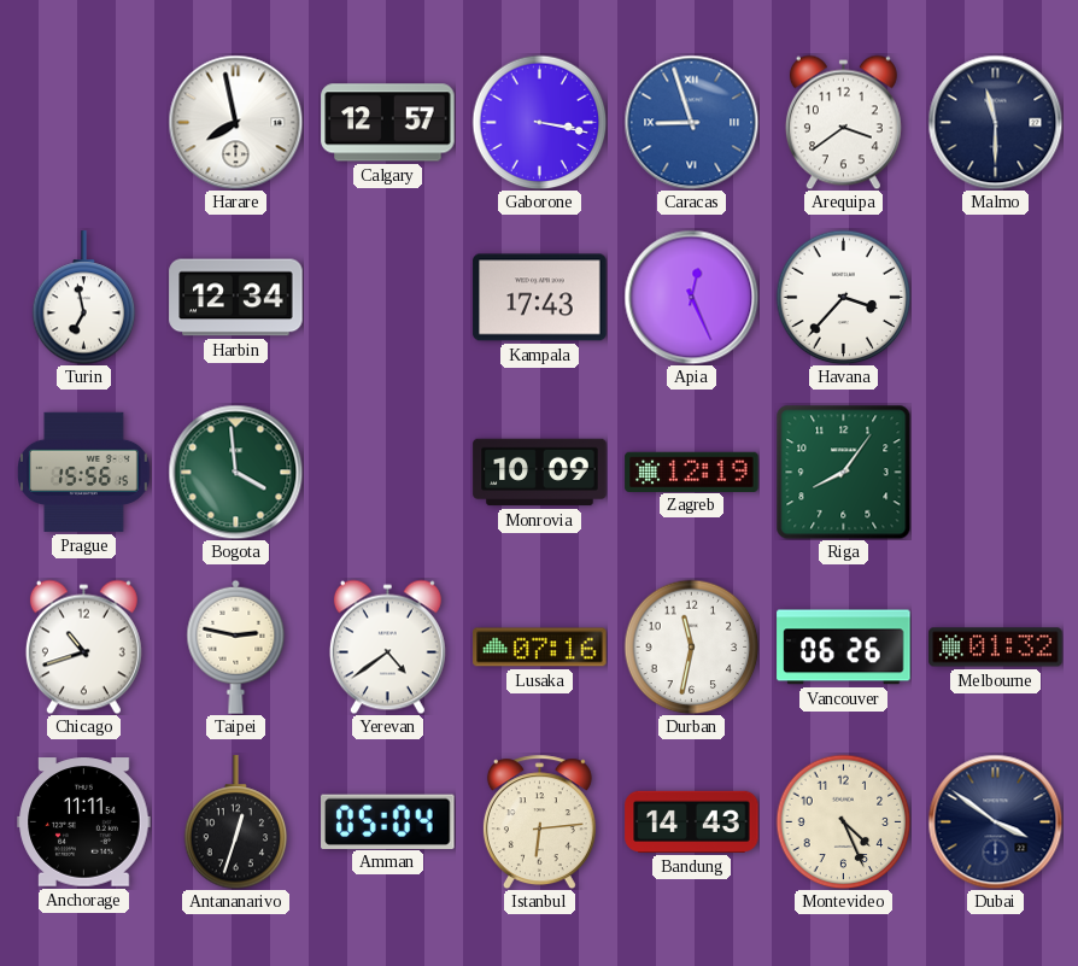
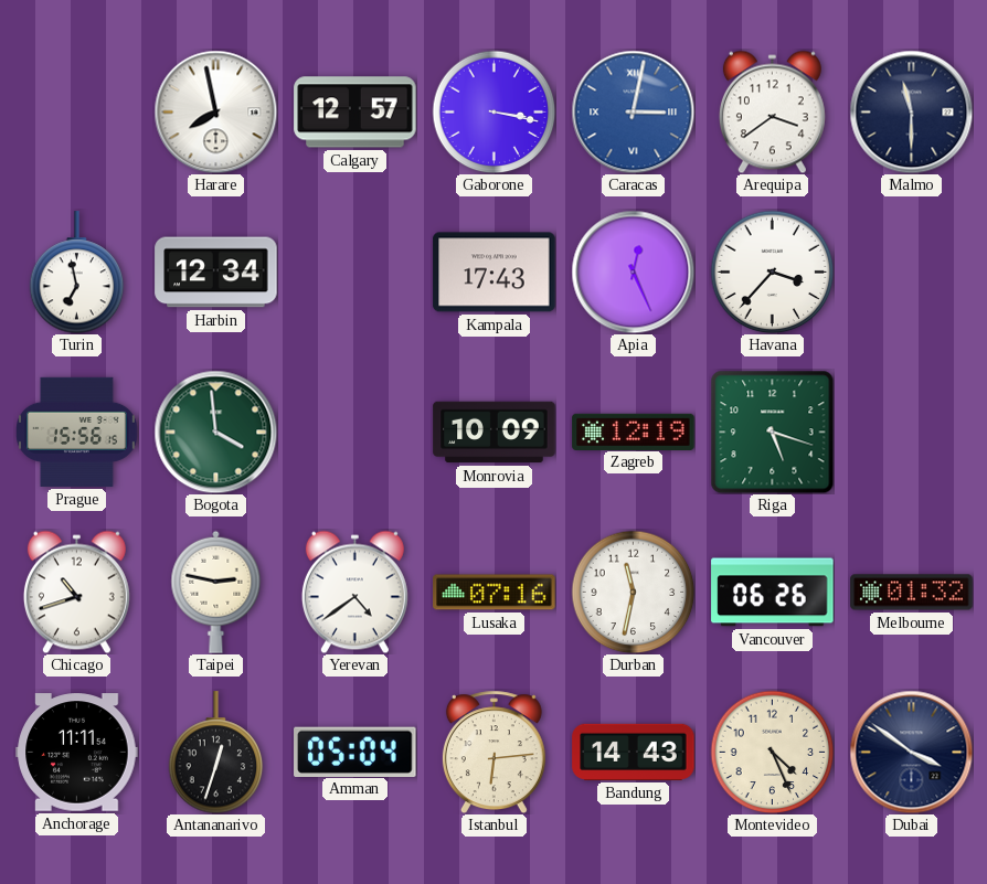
Caracas: 8:57 -> 3:02
Riga: 8:06 -> 5:18
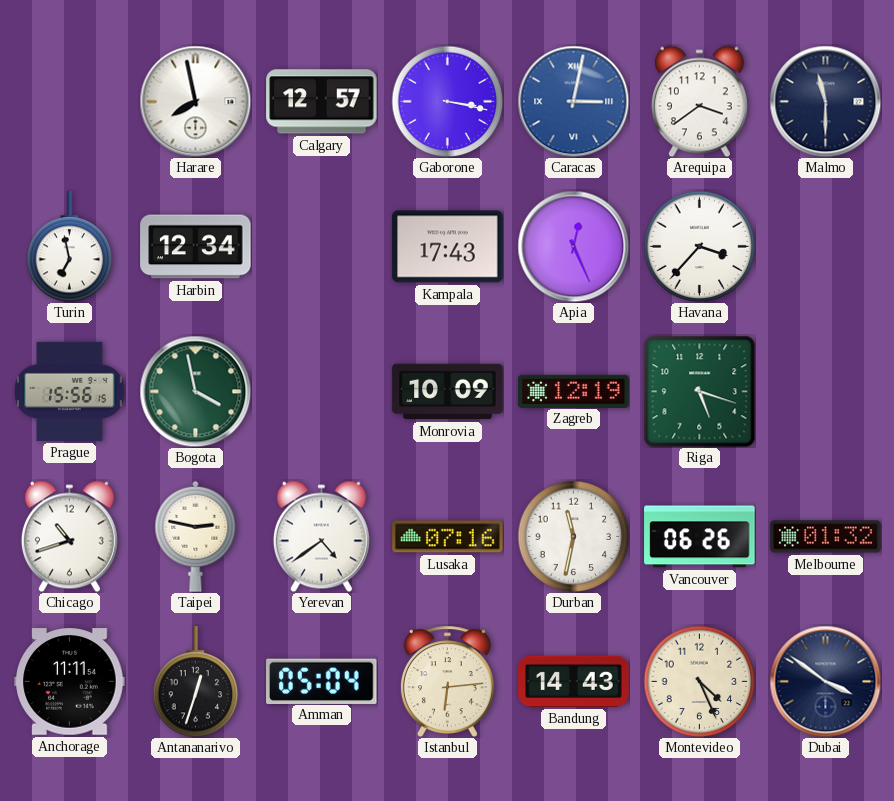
Bogota: 3:59 -> 3:58
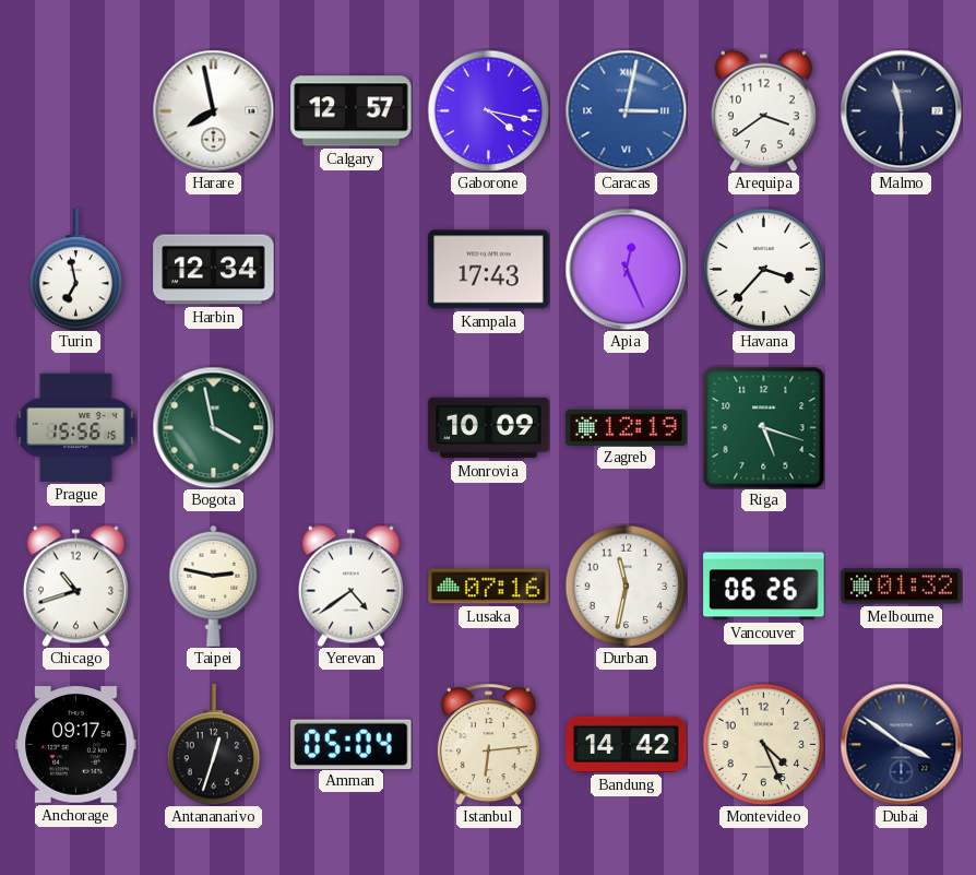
Gaborone: 3:17 -> 4:17
Anchorage: 11:11 -> 09:17
Bandung: 14:43 -> 14:42
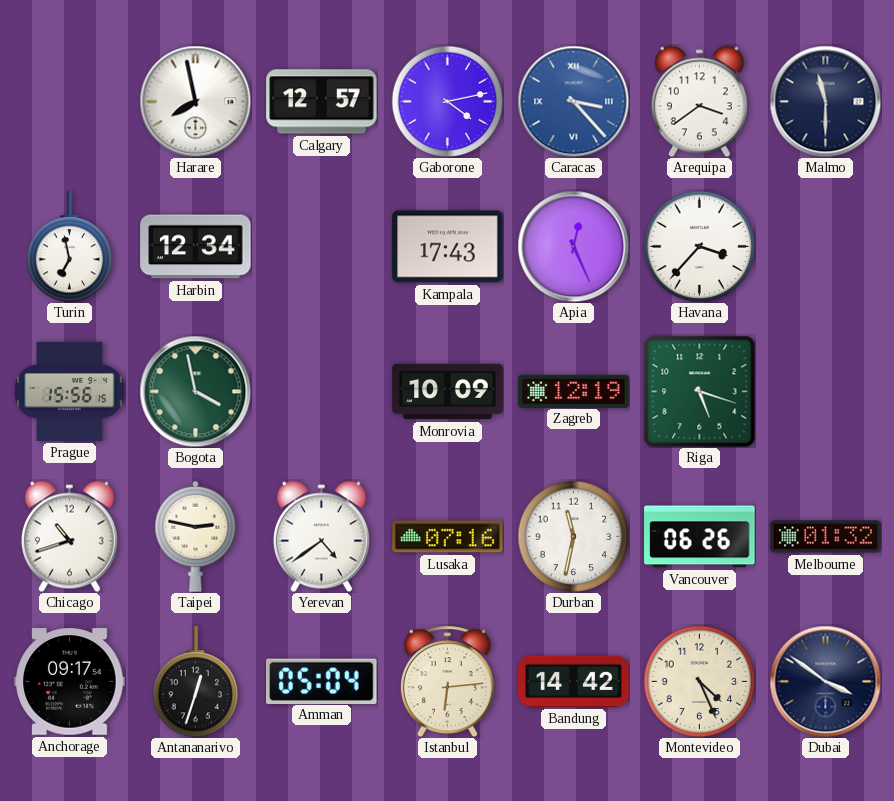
Gaborone: 4:17 -> 4:13
Caracas: 3:02 -> 3:23
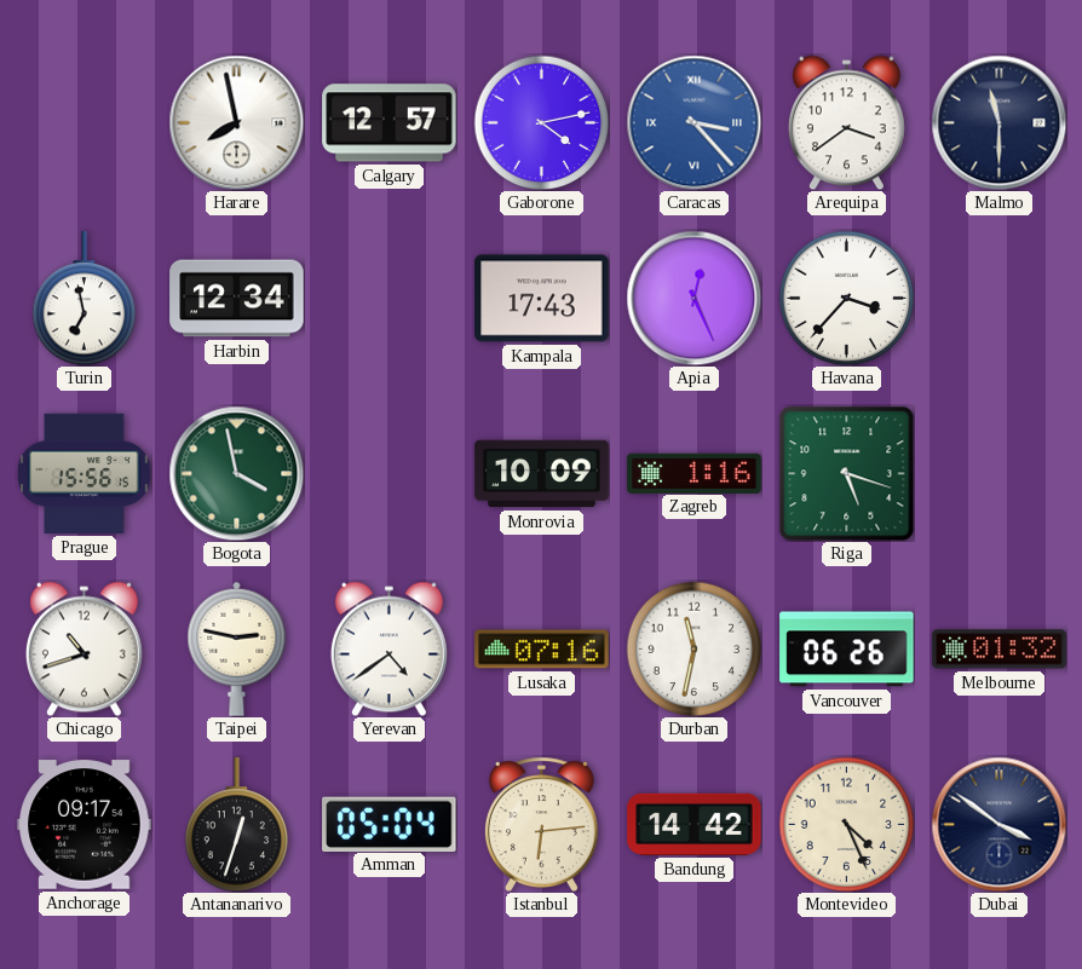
Zagreb: 12:19 -> 1:16
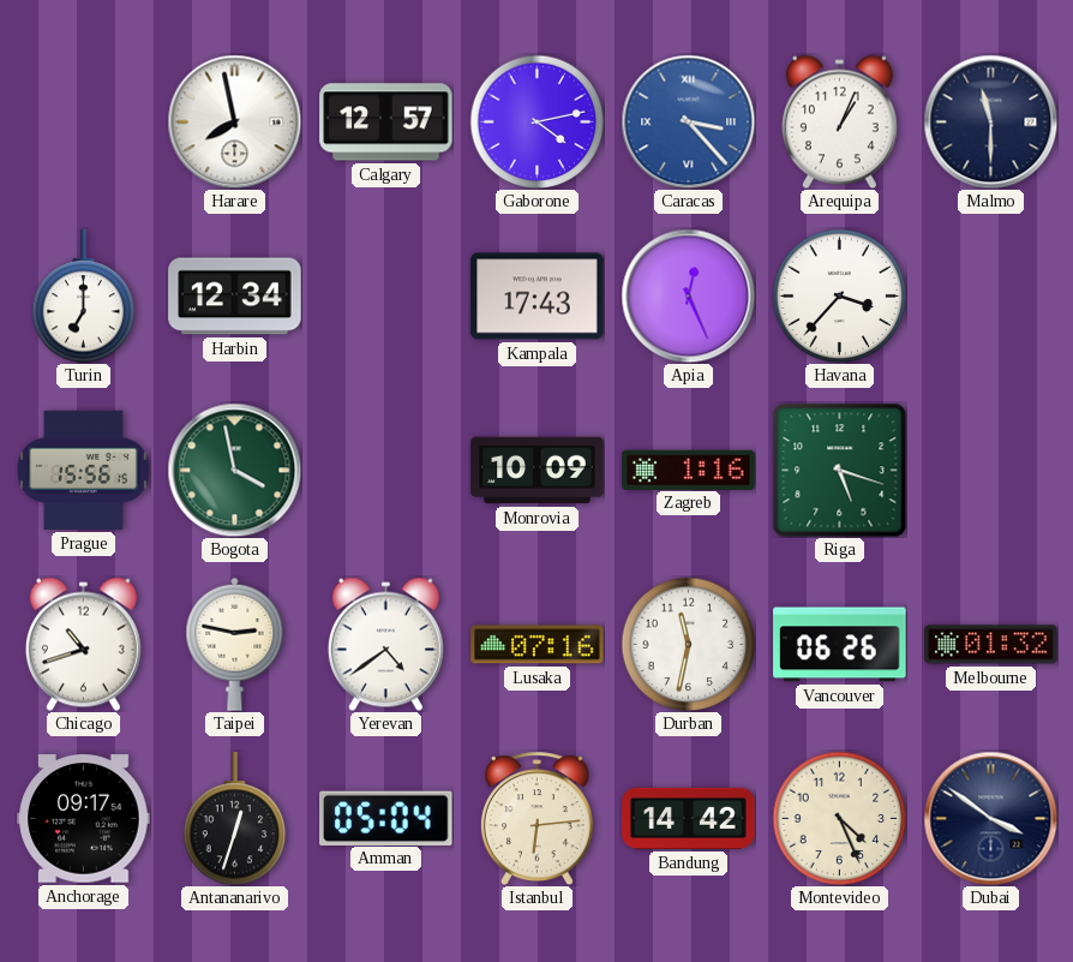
Arequipa: 3:39 -> 1:04
Turin: 6:58 -> 7:00
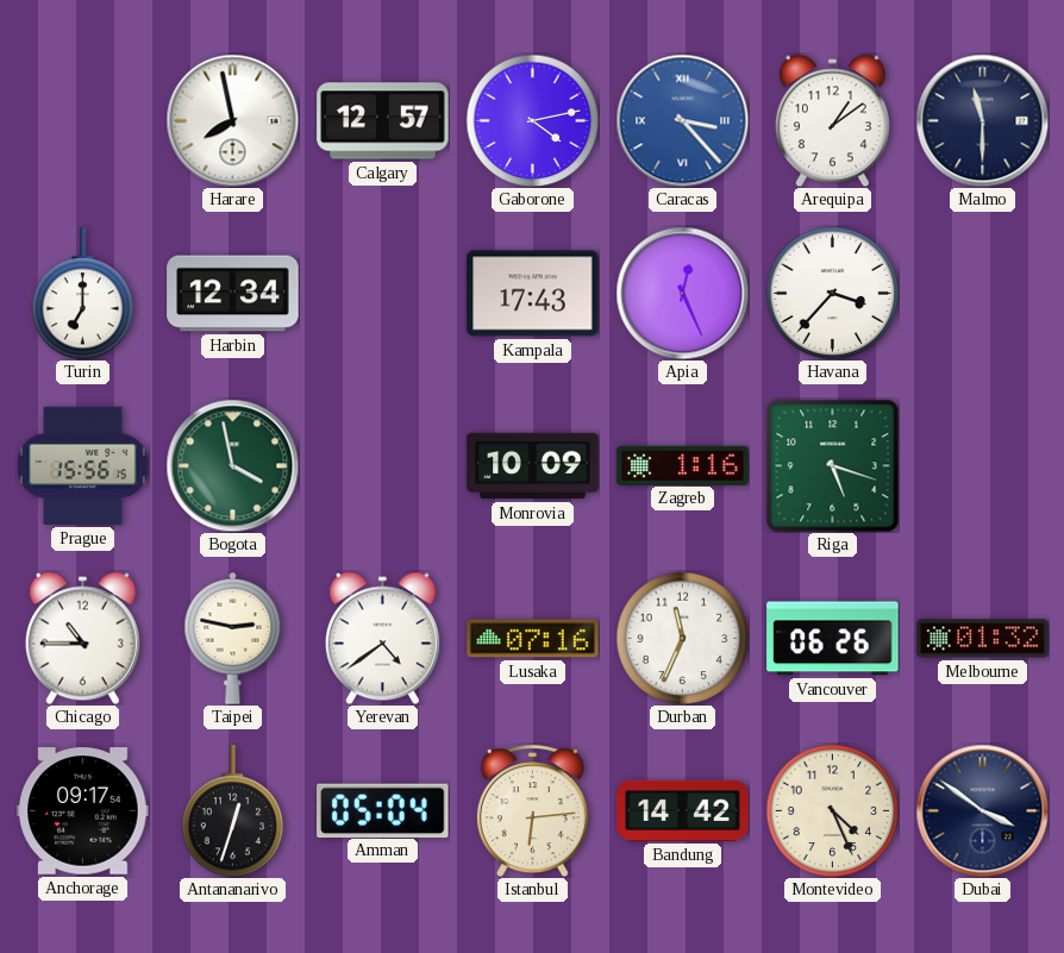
Arequipa: 1:04 -> 1:09
Chicago: 10:42 -> 10:45
Durban: 11:32 -> 11:34
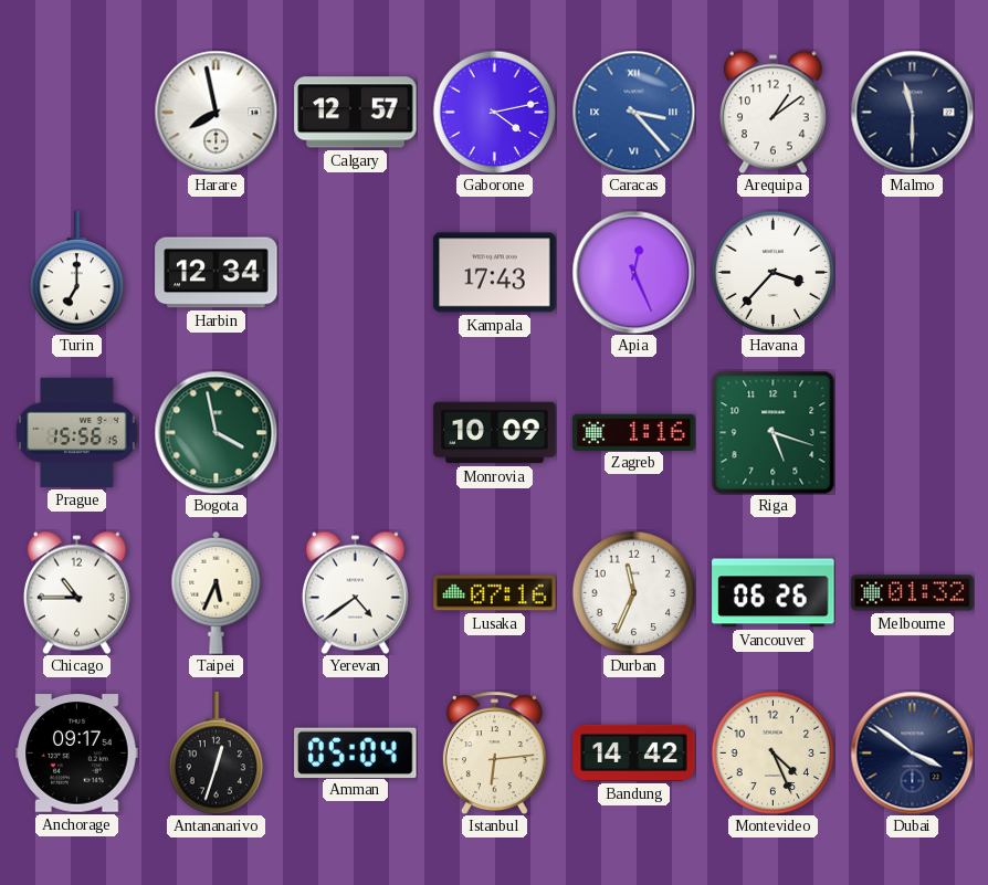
Taipei: 2:47 -> 5:34
